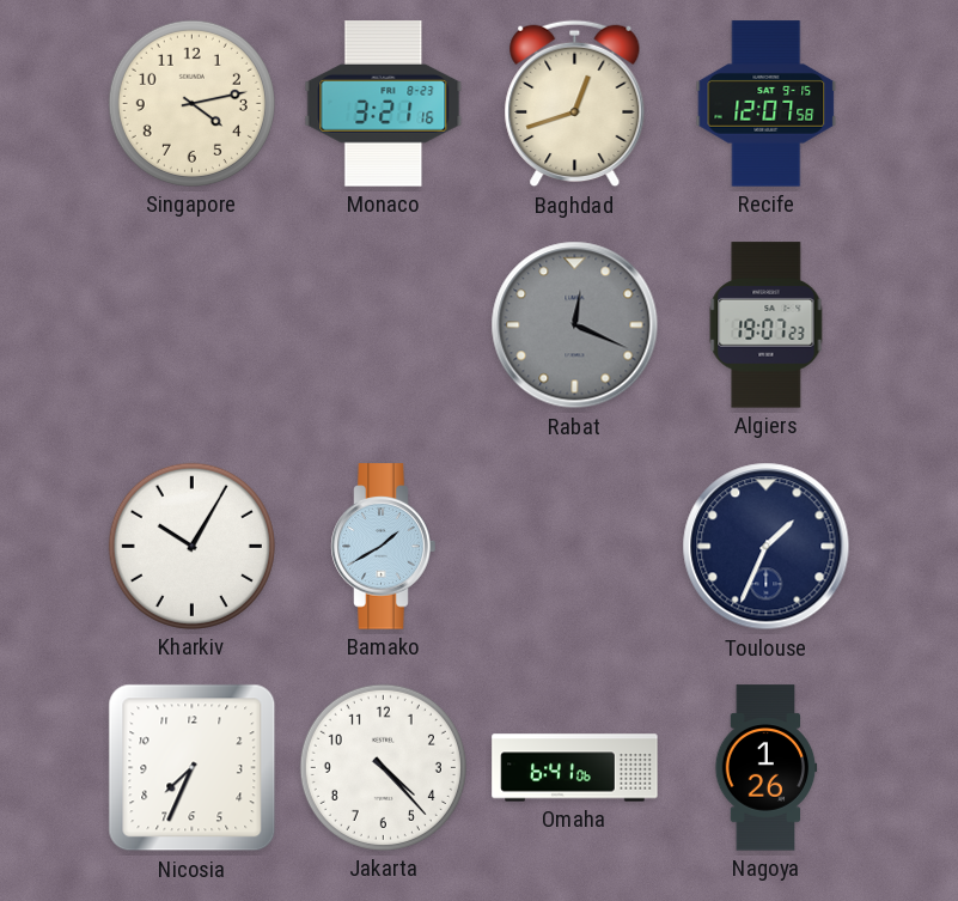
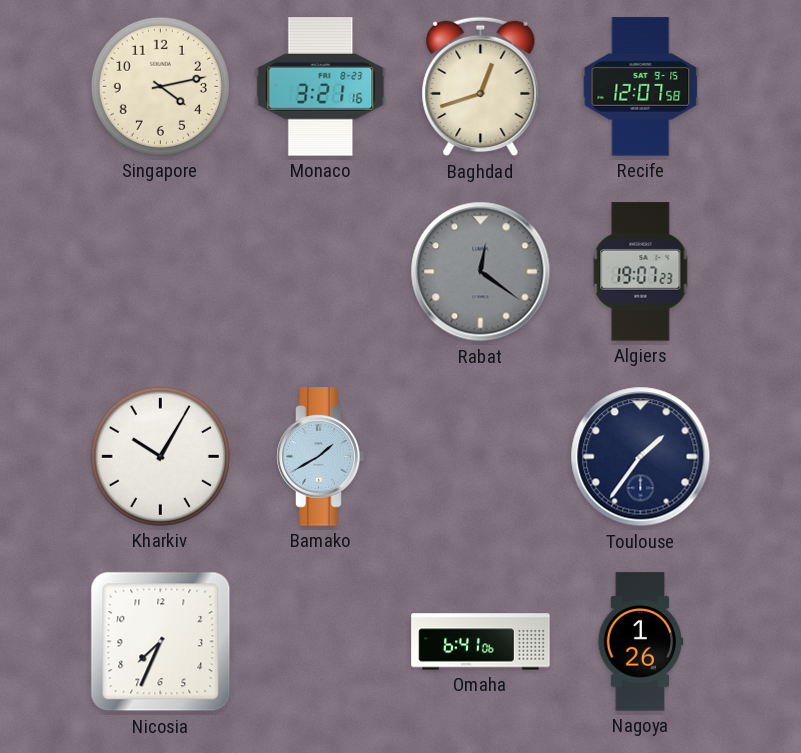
Rabat: 12:19 -> 12:21
Toulouse: 1:34 -> 1:36
Jakarta: 4:23 -> none
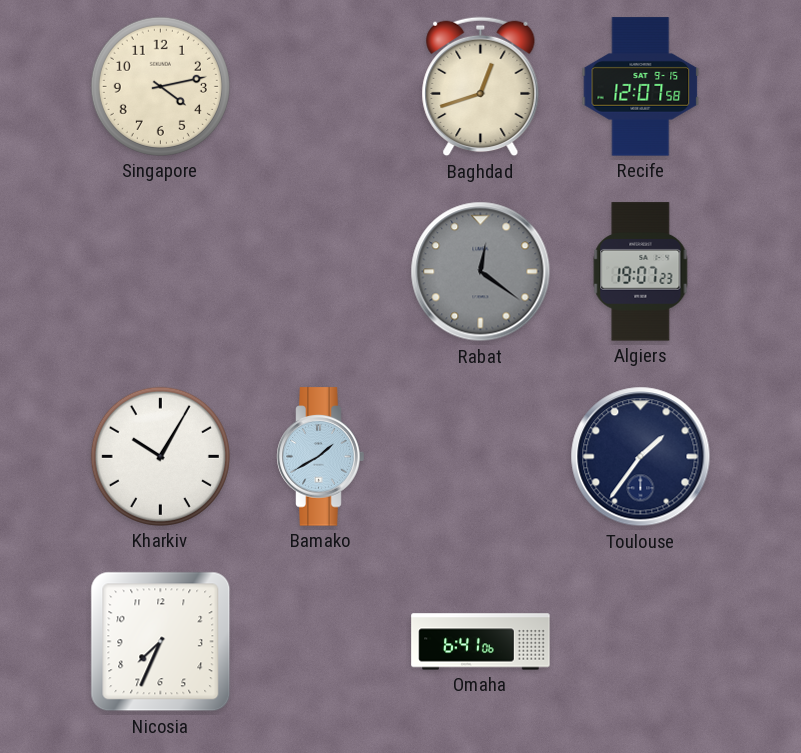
Monaco: 3:21 -> none
Nagoya: 1:26 -> none
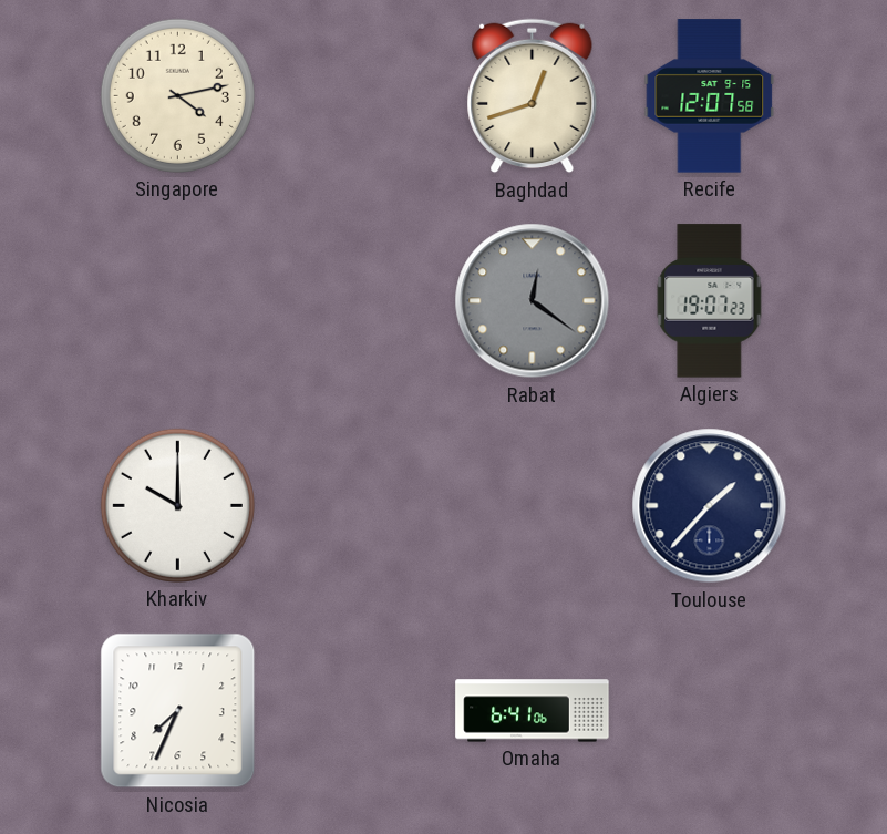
Kharkiv: 10:05 -> 10:00
Bamako: 1:40 -> none
Toulouse: 1:36 -> 1:37
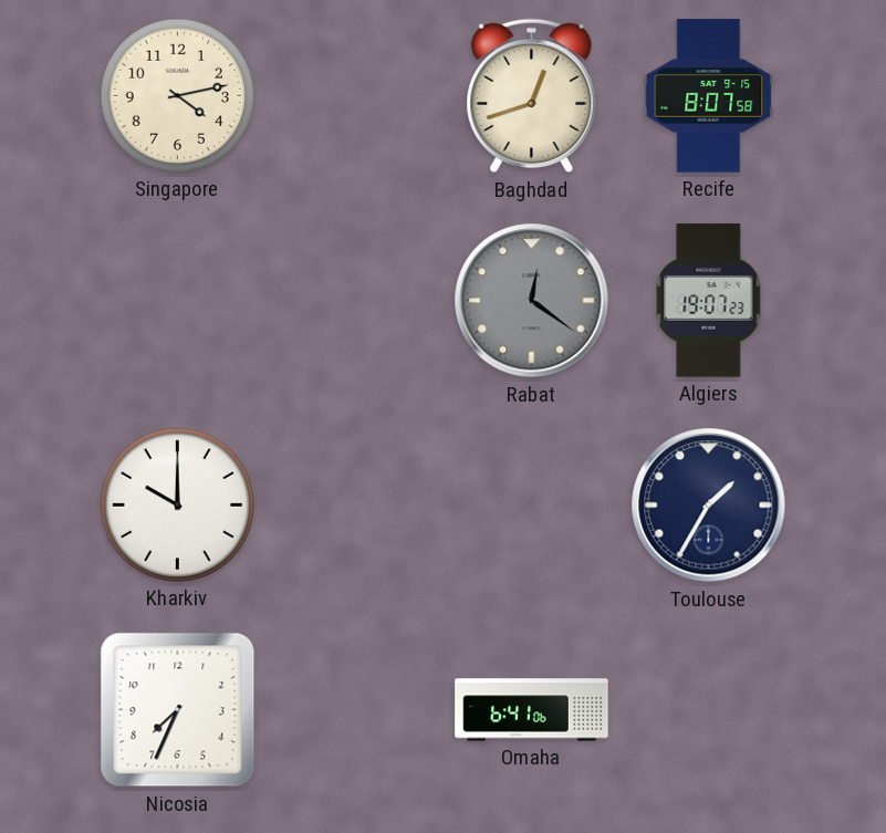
Recife: 12:07 -> 8:07
Toulouse: 1:37 -> 1:35
